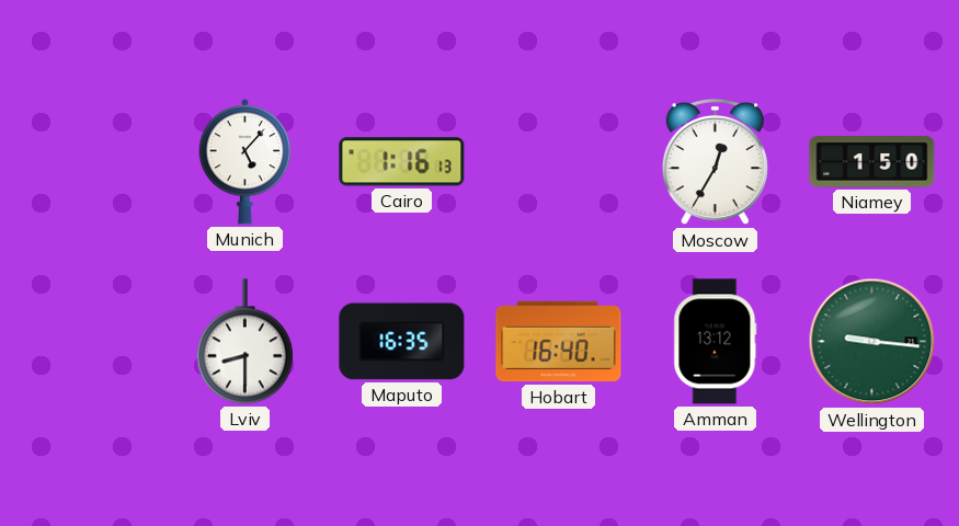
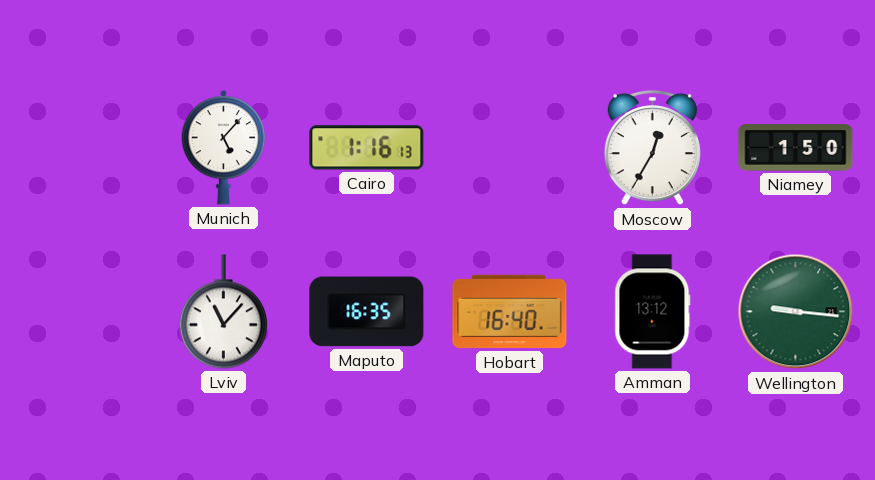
Lviv: 8:30 -> 11:07
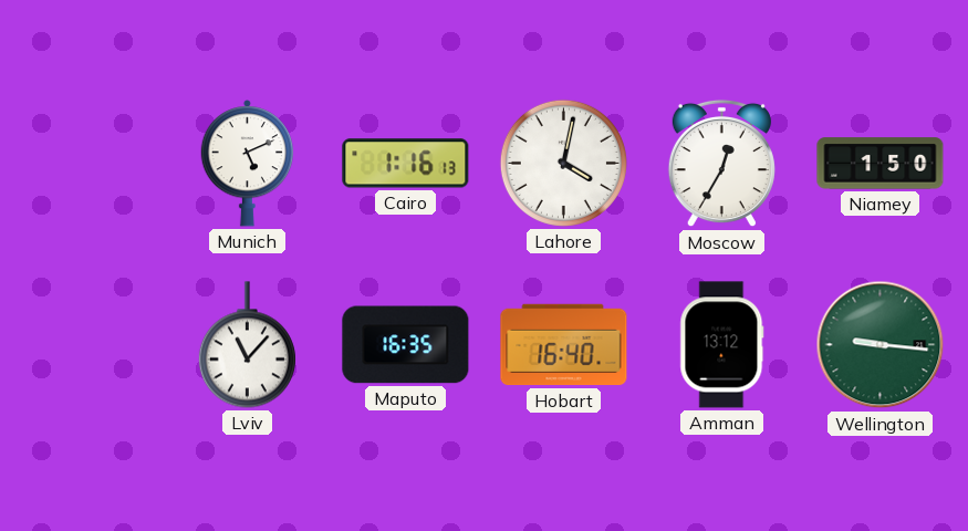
Munich: 5:07 -> 5:11
Lahore: none -> 4:02
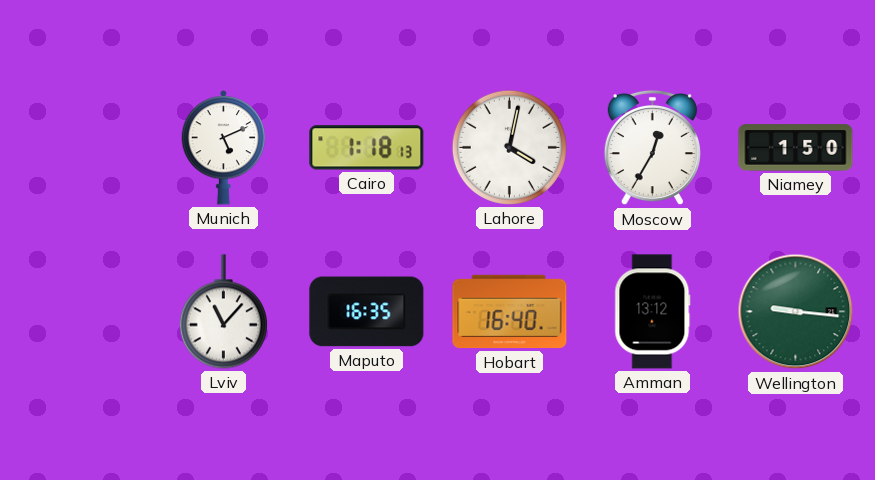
Cairo: 1:16 -> 1:18
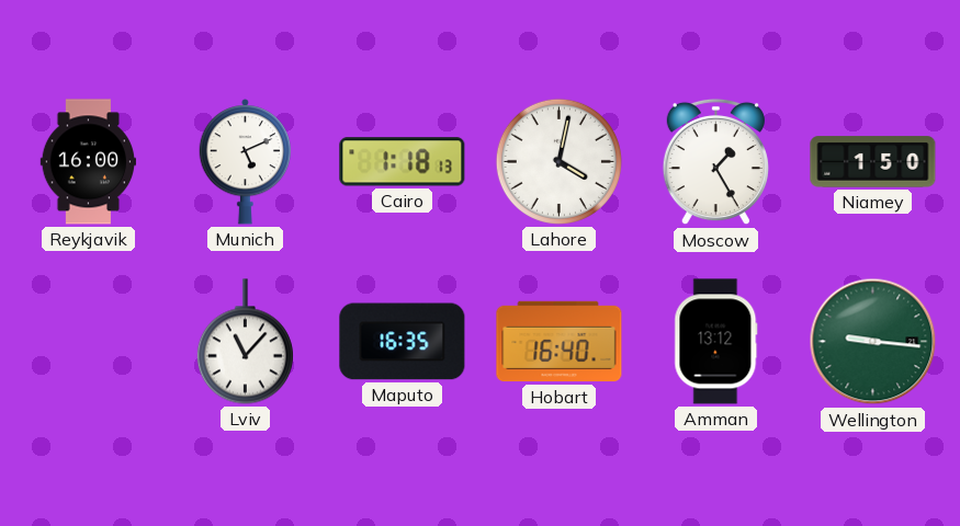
Reykjavik: none -> 16:00
Moscow: 12:35 -> 1:25
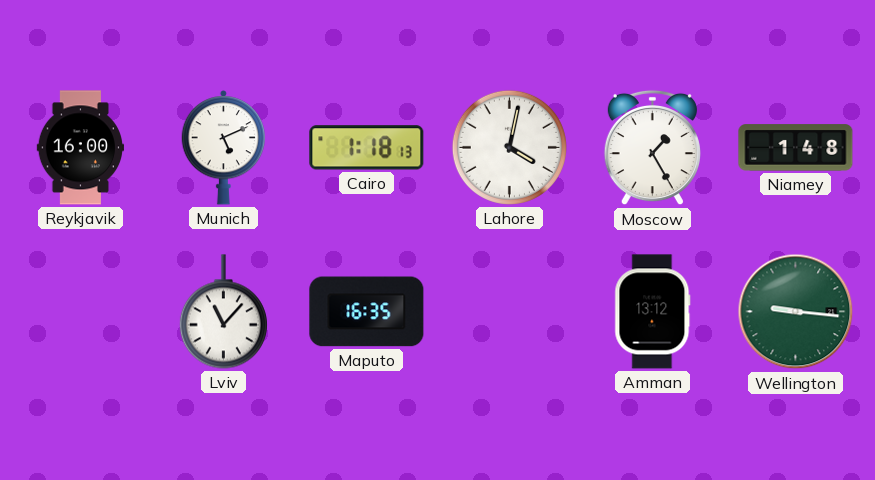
Niamey: 1:50 -> 1:48
Hobart: 16:40 -> none
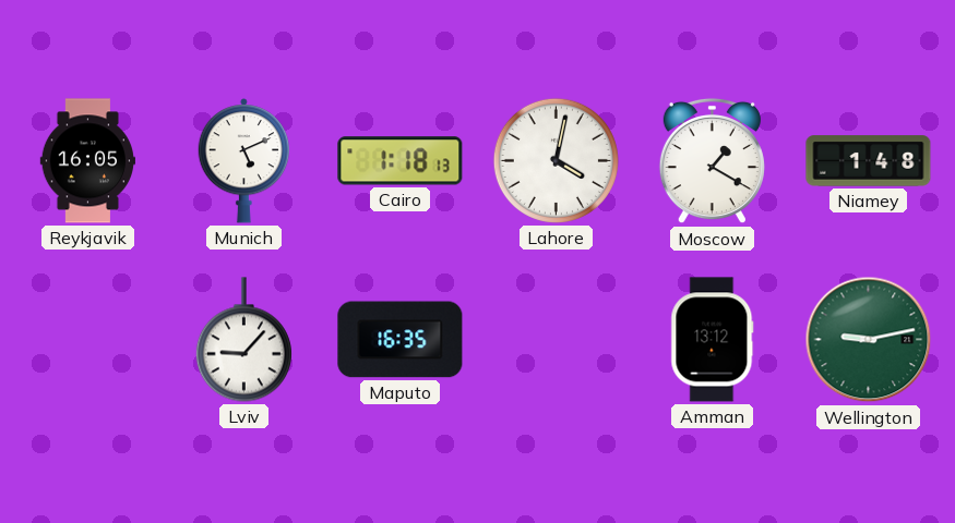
Reykjavik: 16:00 -> 16:05
Moscow: 1:25 -> 1:20
Lviv: 11:07 -> 9:07
Wellington: 9:16 -> 9:13
